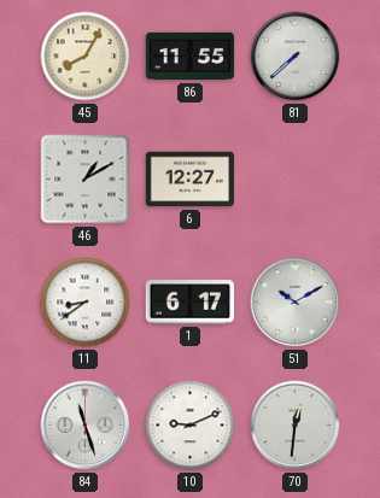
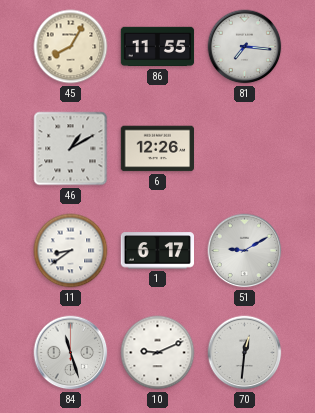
81: 7:38 -> 7:16
6: 12:27 -> 12:26
51: 10:10 -> 9:10
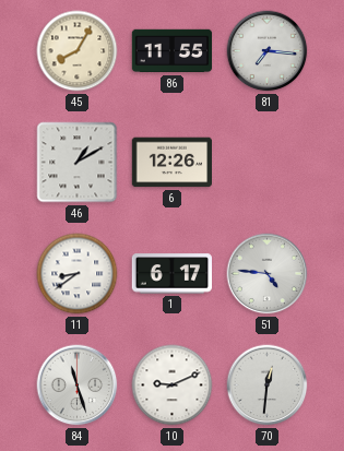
51: 9:10 -> 4:46
